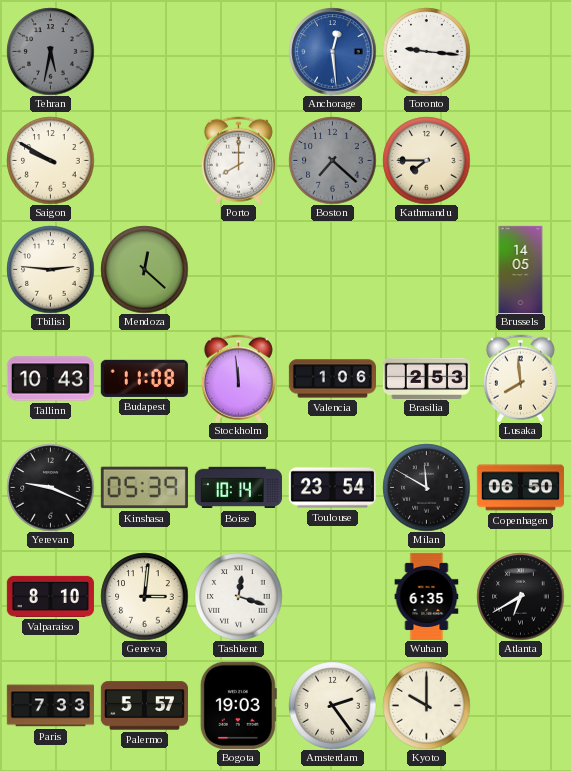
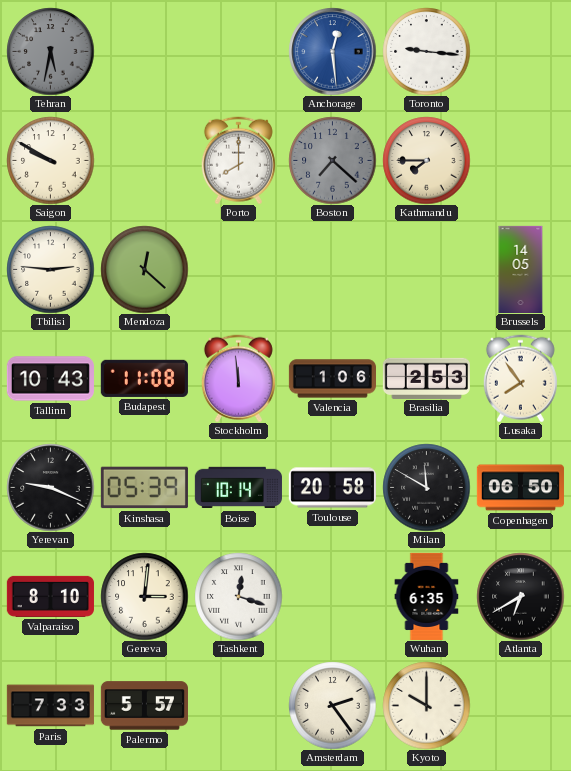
Lusaka: 7:59 -> 7:54
Toulouse: 23:54 -> 20:58
Bogota: 19:03 -> none
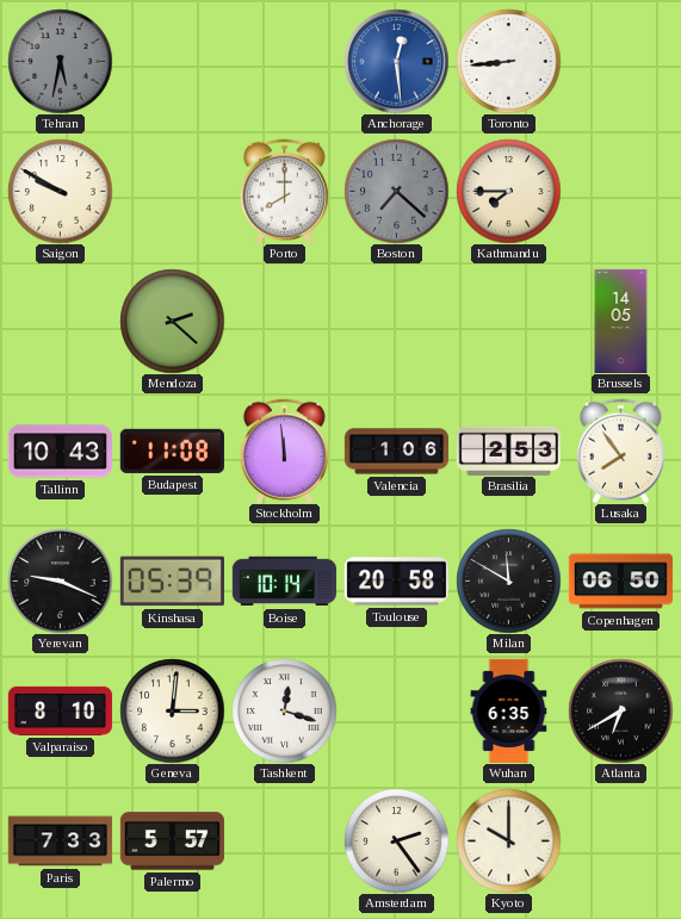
Toronto: 9:16 -> 8:44
Tbilisi: 2:46 -> none
Mendoza: 12:22 -> 2:22
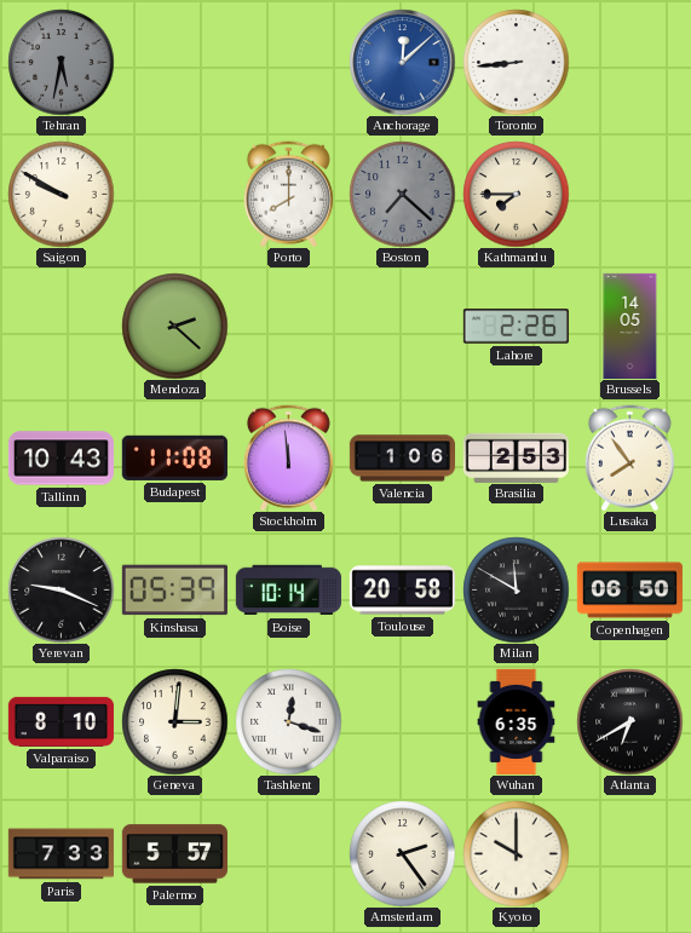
Anchorage: 12:29 -> 12:08
Lahore: none -> 2:26
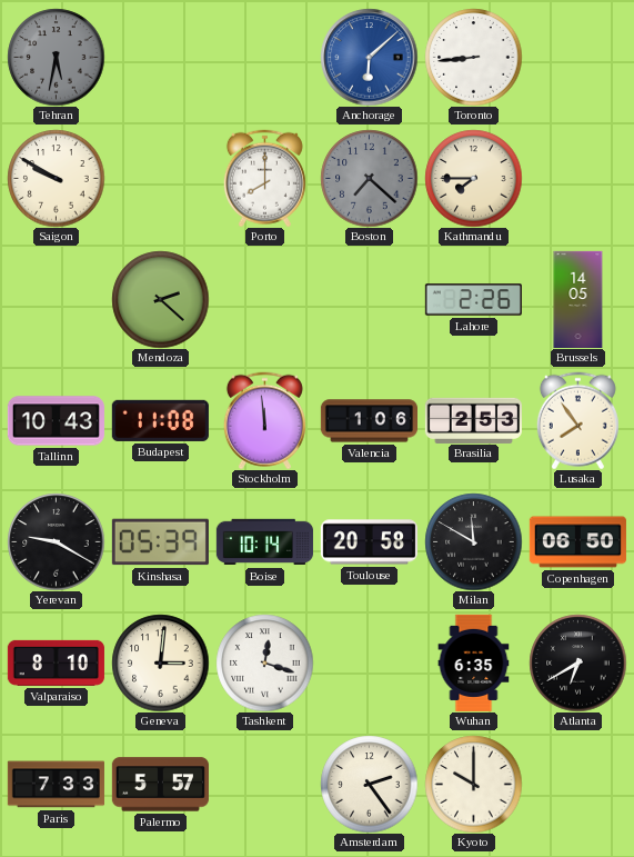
Anchorage: 12:08 -> 6:08
Yerevan: 9:19 -> 9:20
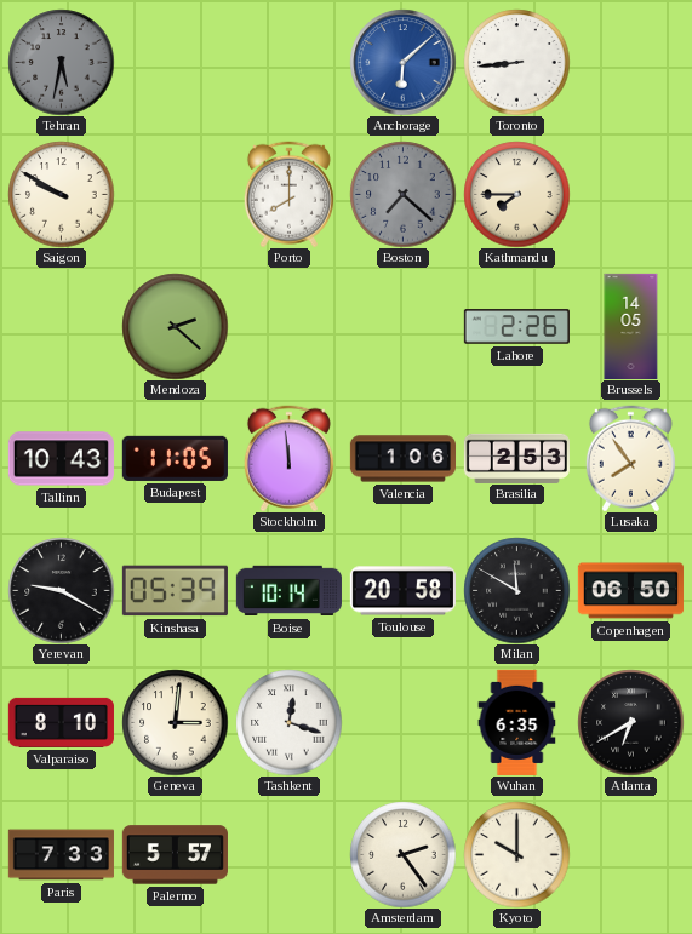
Budapest: 11:08 -> 11:05
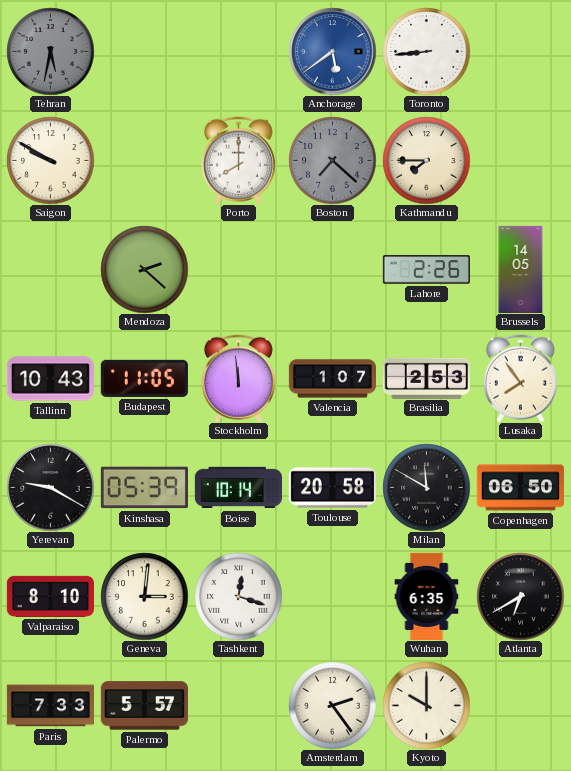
Anchorage: 6:08 -> 5:39
Valencia: 1:06 -> 1:07
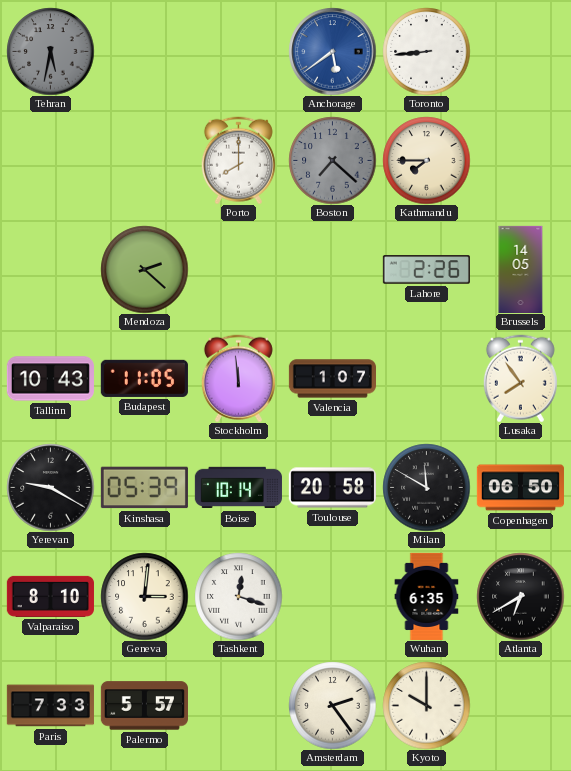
Saigon: 9:50 -> none
Brasilia: 2:53 -> none
